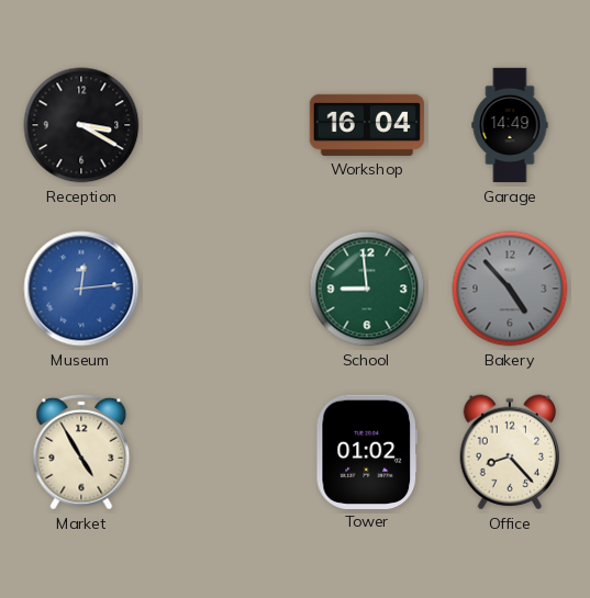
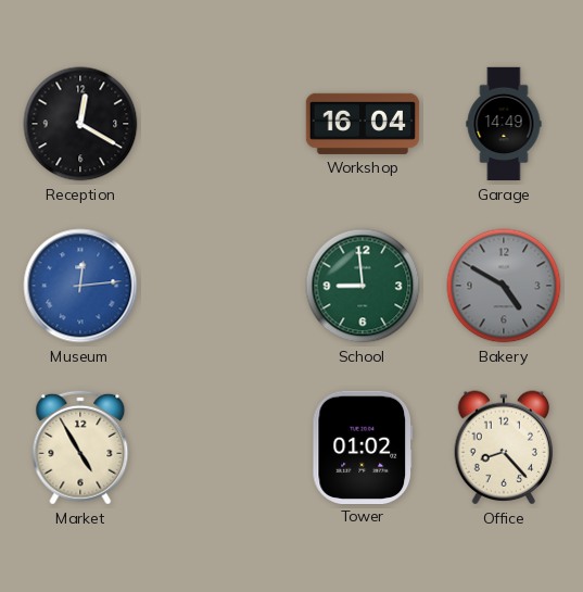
Reception: 3:20 -> 12:20
Bakery: 4:53 -> 4:50
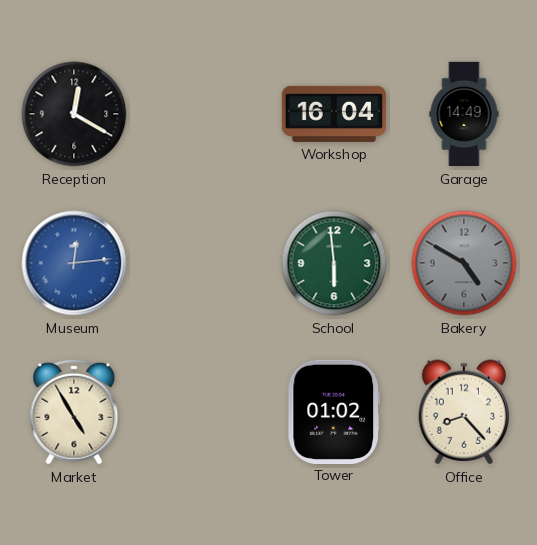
School: 8:59 -> 5:59
